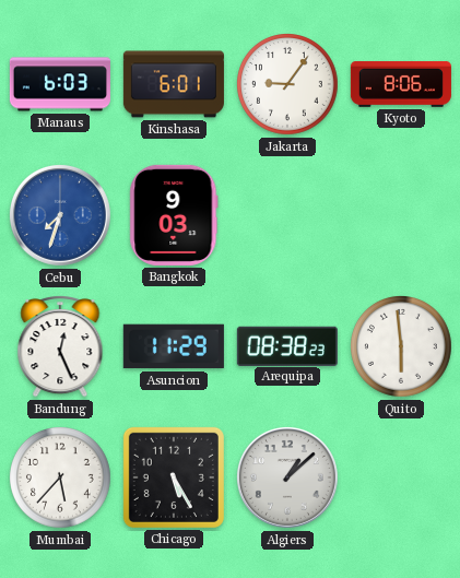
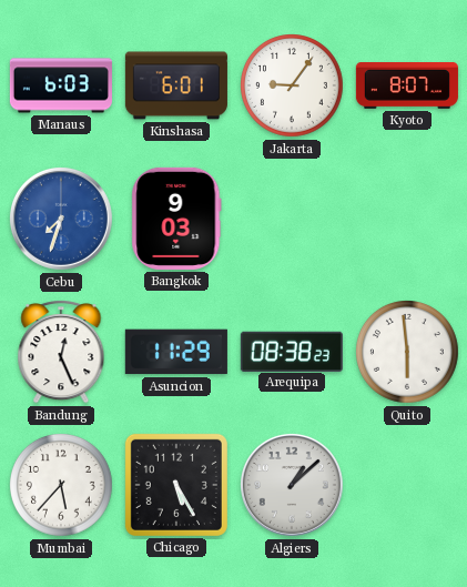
Kyoto: 8:06 -> 8:07
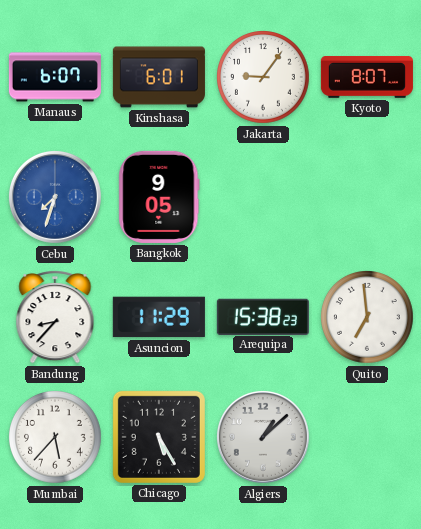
Manaus: 6:03 -> 6:07
Bangkok: 9:03 -> 9:05
Bandung: 12:26 -> 8:37
Arequipa: 08:38 -> 15:38
Quito: 5:59 -> 6:59
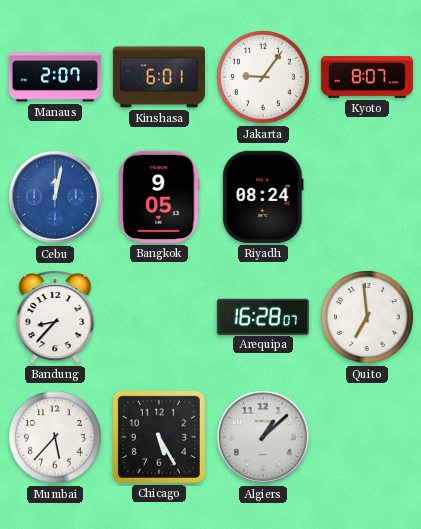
Manaus: 6:07 -> 2:07
Cebu: 7:33 -> 12:02
Riyadh: none -> 08:24
Asuncion: 11:29 -> none
Arequipa: 15:38 -> 16:28
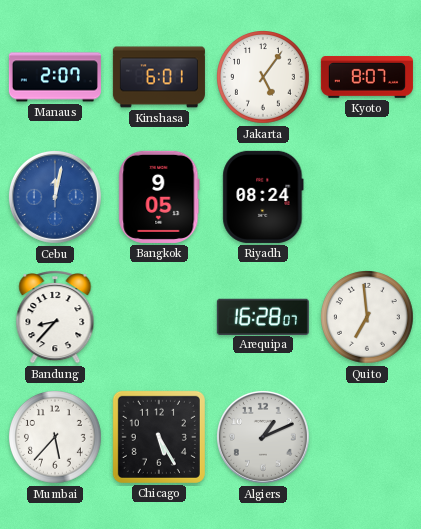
Jakarta: 9:06 -> 5:06
Algiers: 1:08 -> 1:11
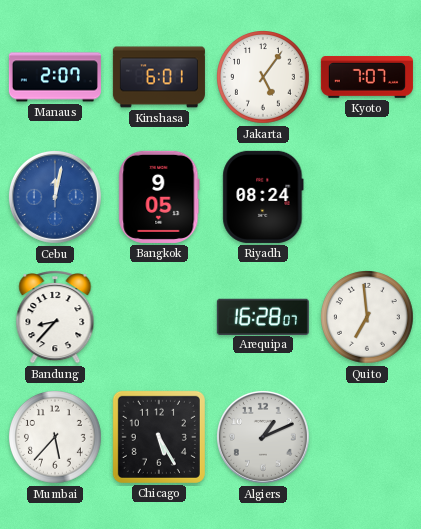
Kyoto: 8:07 -> 7:07
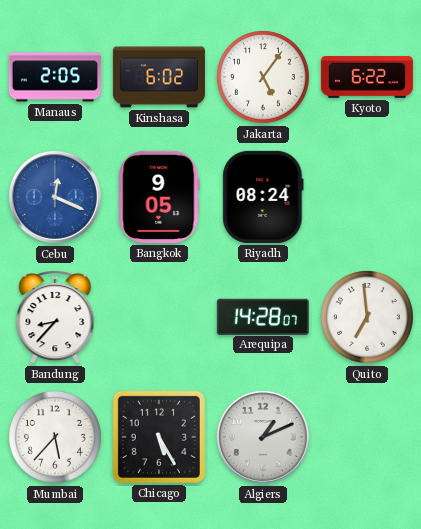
Manaus: 2:07 -> 2:05
Kinshasa: 6:01 -> 6:02
Kyoto: 7:07 -> 6:22
Cebu: 12:02 -> 12:19
Arequipa: 16:28 -> 14:28
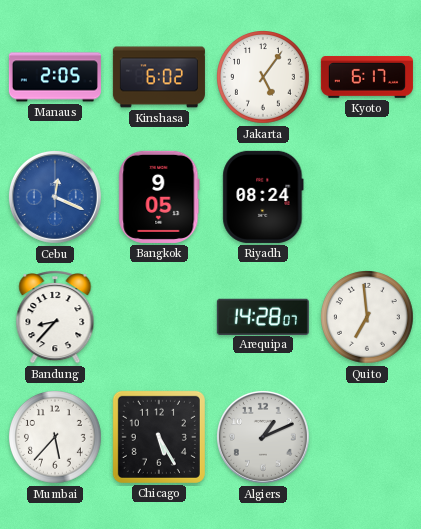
Kyoto: 6:22 -> 6:17
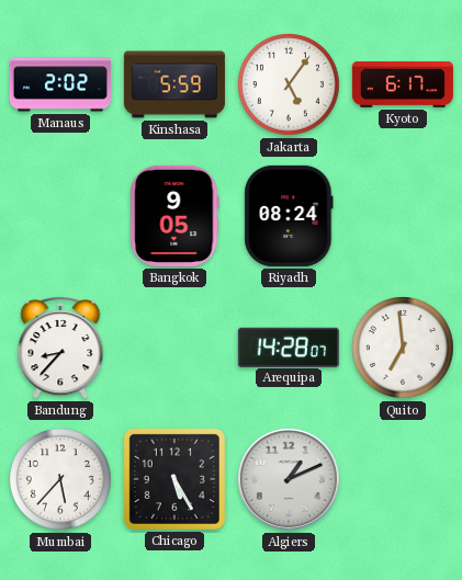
Manaus: 2:05 -> 2:02
Kinshasa: 6:02 -> 5:59
Cebu: 12:19 -> none
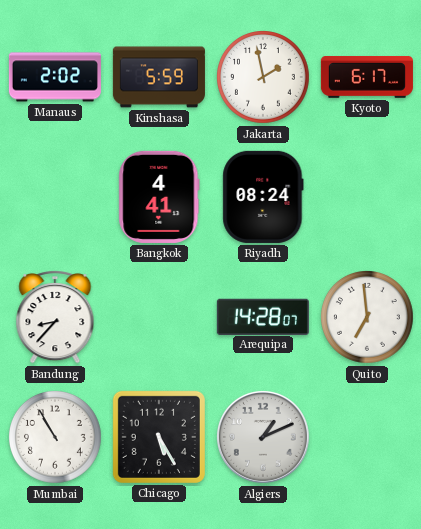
Jakarta: 5:06 -> 1:58
Bangkok: 9:05 -> 4:41
Mumbai: 5:37 -> 10:55
